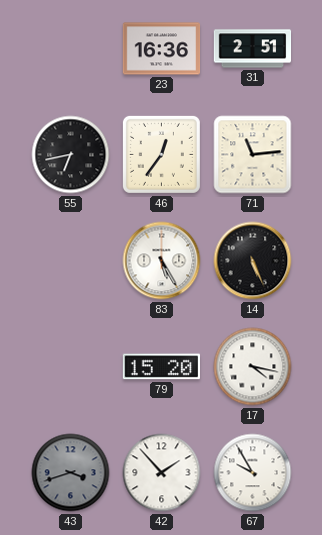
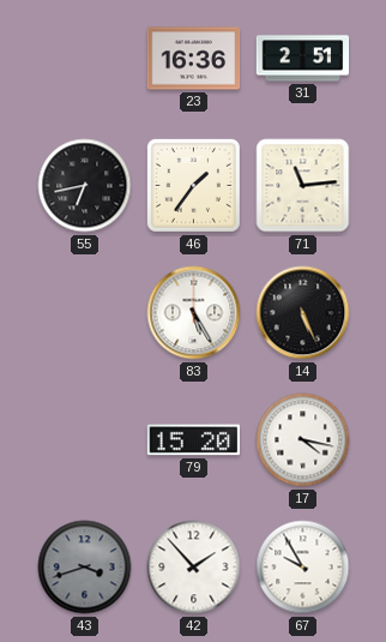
46: 12:36 -> 1:36
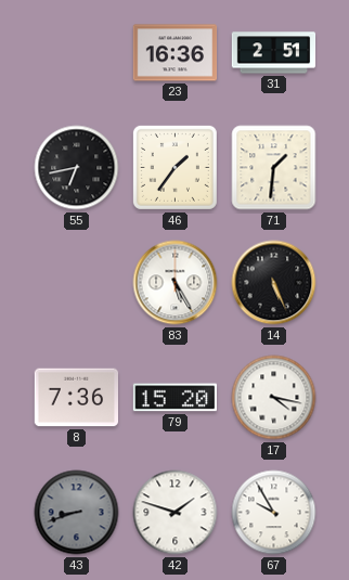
71: 11:14 -> 1:31
8: none -> 7:36
43: 3:42 -> 8:42
42: 1:53 -> 1:48
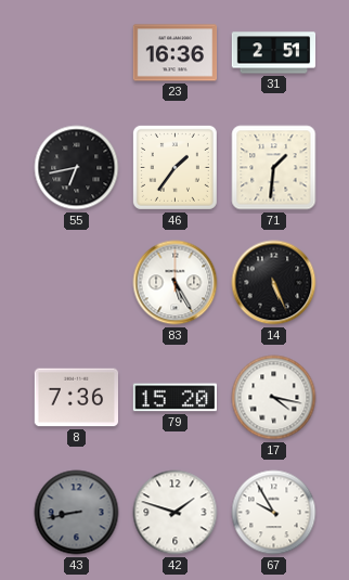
43: 8:42 -> 8:43
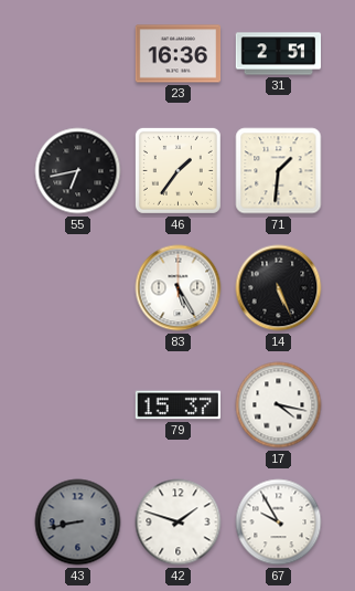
8: 7:36 -> none
79: 15:20 -> 15:37
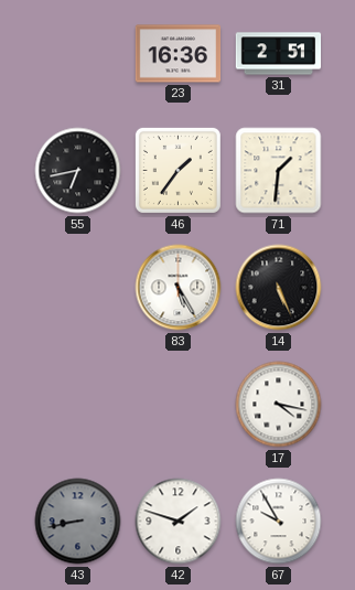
79: 15:37 -> none
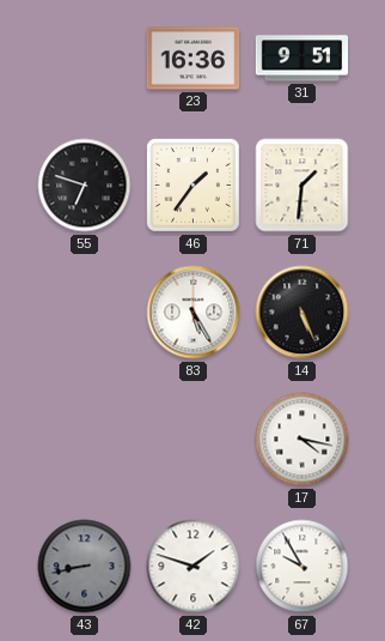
31: 2:51 -> 9:51
55: 6:43 -> 6:48
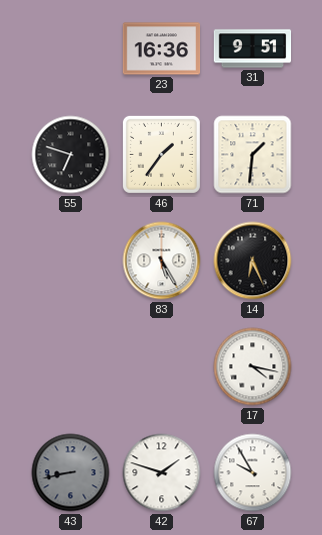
14: 5:26 -> 6:26
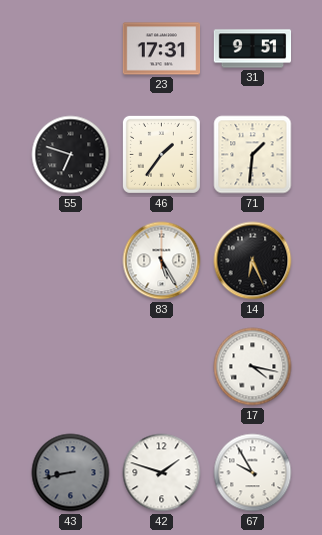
23: 16:36 -> 17:31
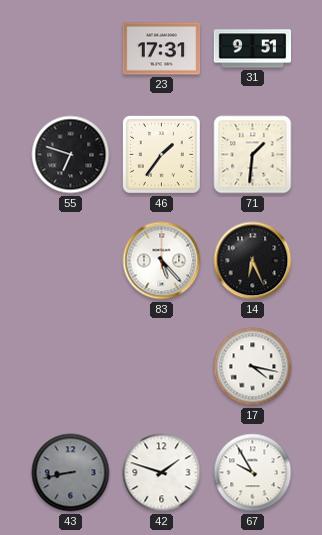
83: 5:25 -> 5:23
